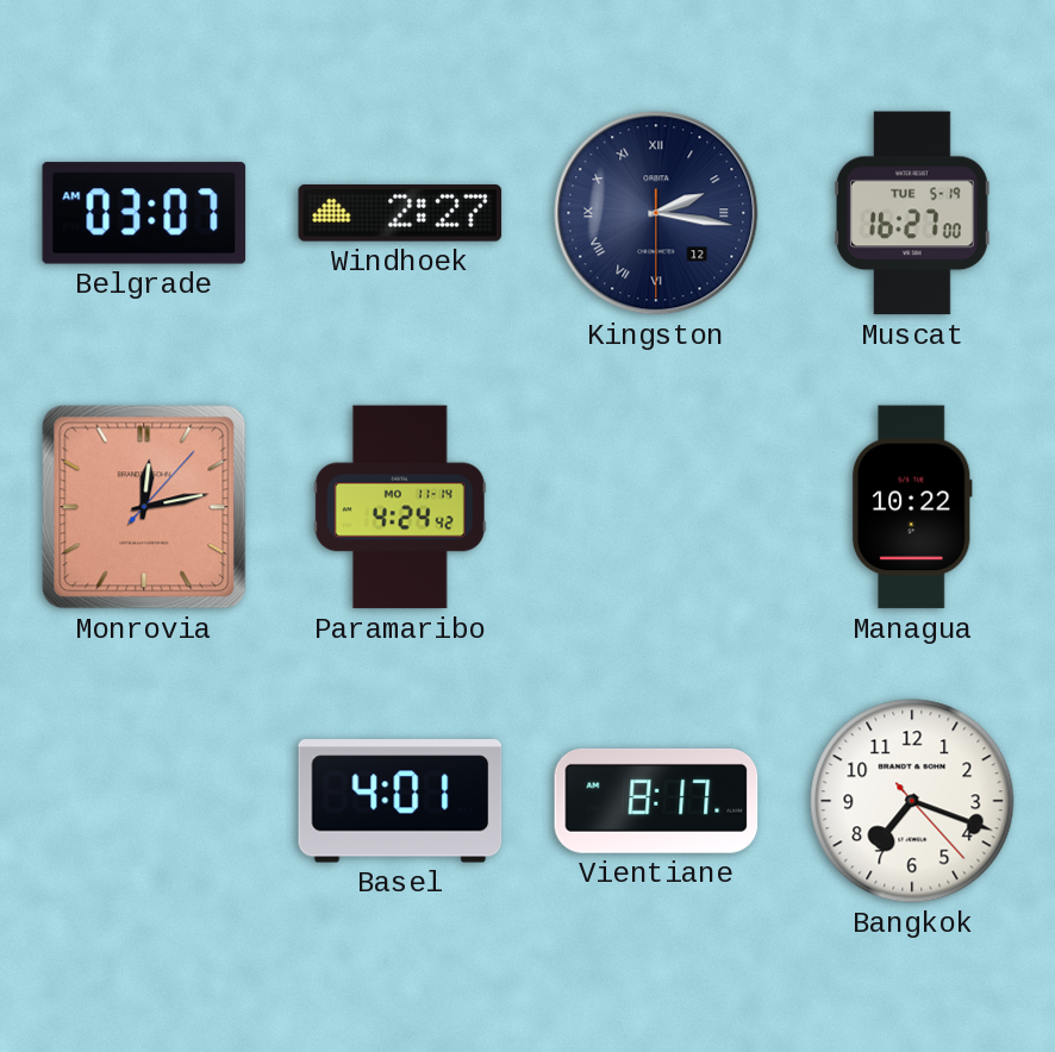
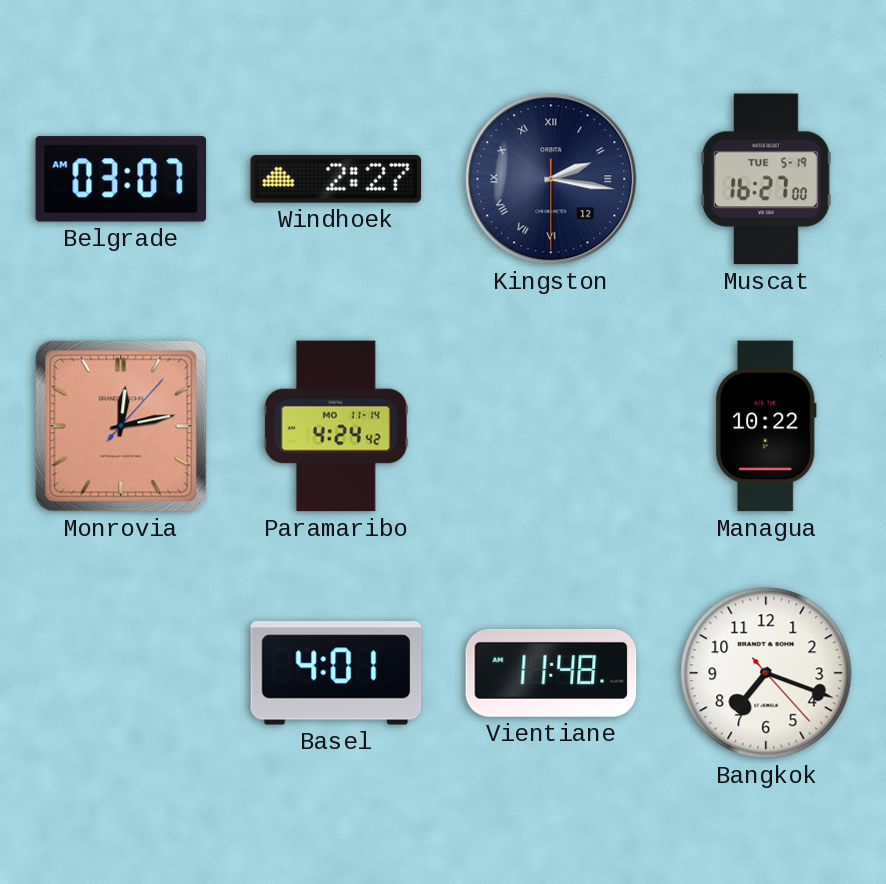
Vientiane: 8:17 -> 11:48
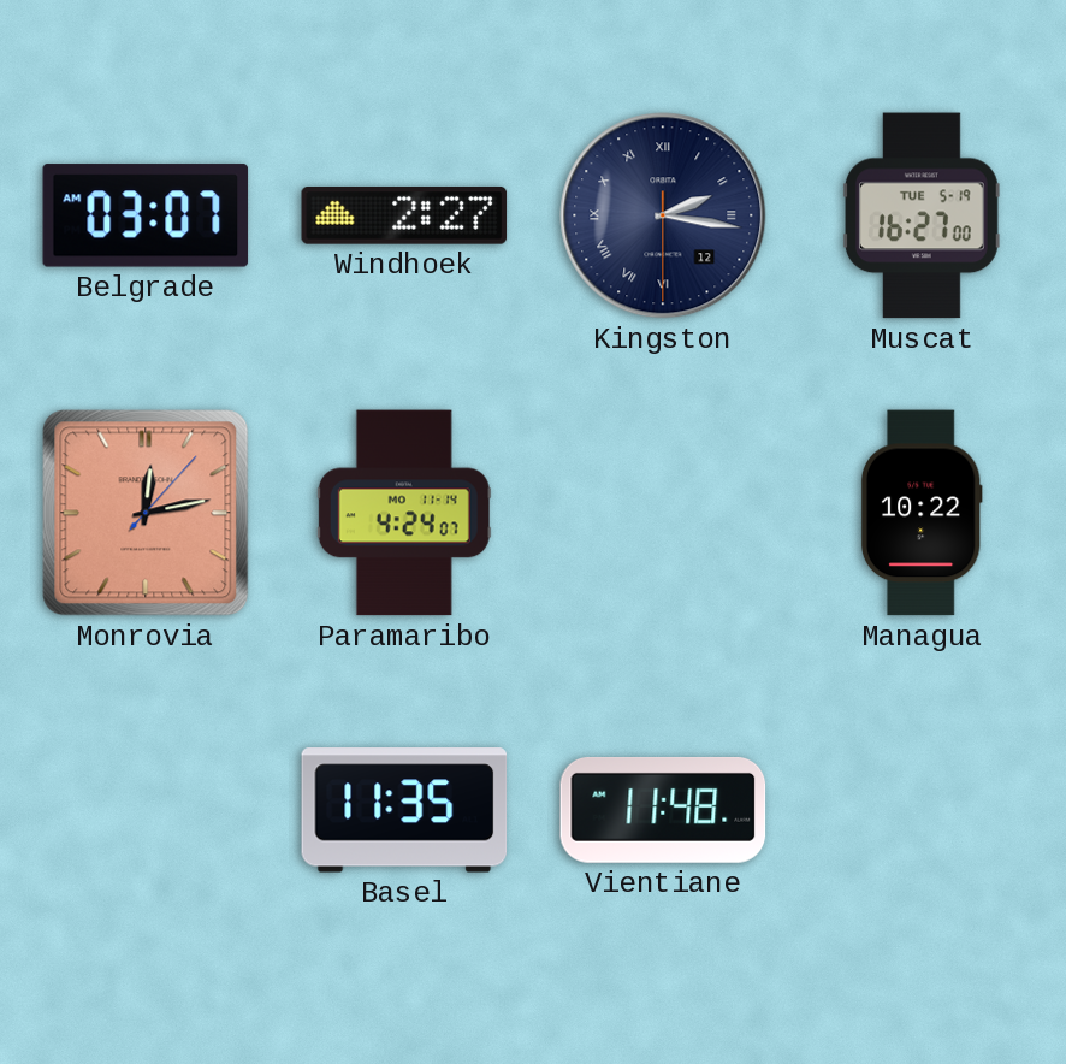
Paramaribo: 4:24:42 -> 4:24:07
Basel: 4:01 -> 11:35
Bangkok: 7:18 -> none
